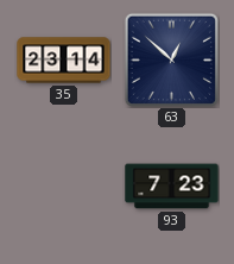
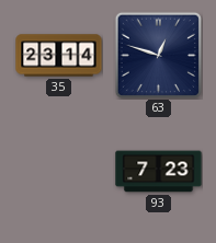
63: 12:52 -> 12:48
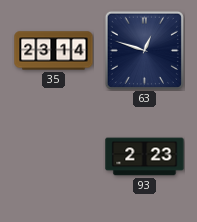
93: 7:23 -> 2:23
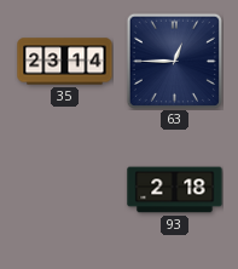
63: 12:48 -> 12:45
93: 2:23 -> 2:18
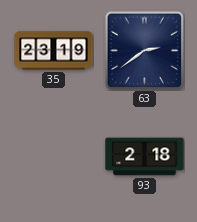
35: 23:14 -> 23:19
63: 12:45 -> 2:39
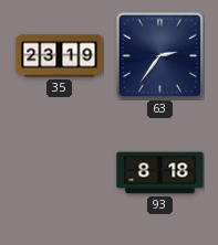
63: 2:39 -> 2:36
93: 2:18 -> 8:18
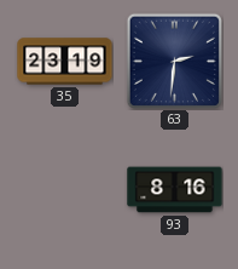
63: 2:36 -> 2:31
93: 8:18 -> 8:16
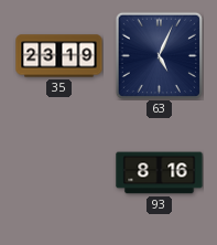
63: 2:31 -> 5:04
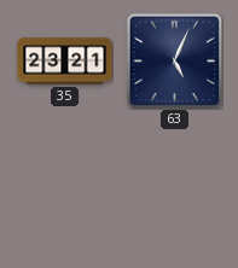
35: 23:19 -> 23:21
93: 8:16 -> none
